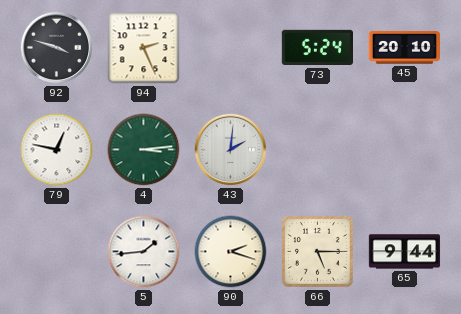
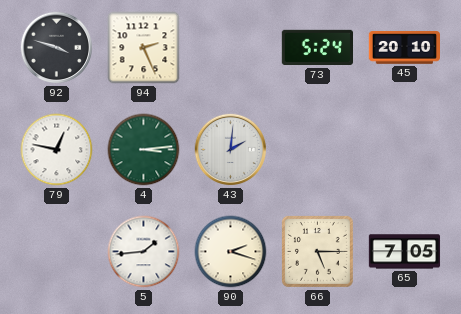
65: 9:44 -> 7:05
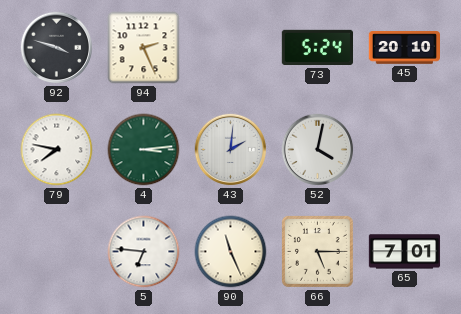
79: 12:47 -> 7:47
52: none -> 4:02
5: 1:44 -> 6:46
90: 2:18 -> 11:26
65: 7:05 -> 7:01
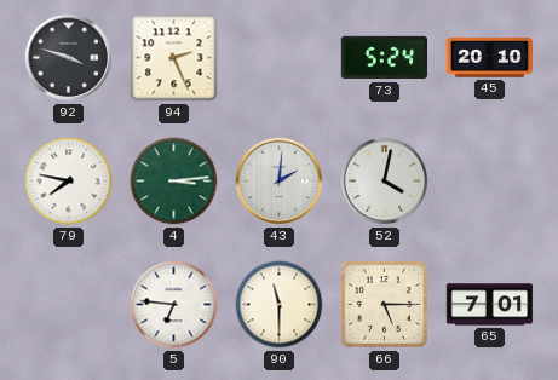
90: 11:26 -> 11:30
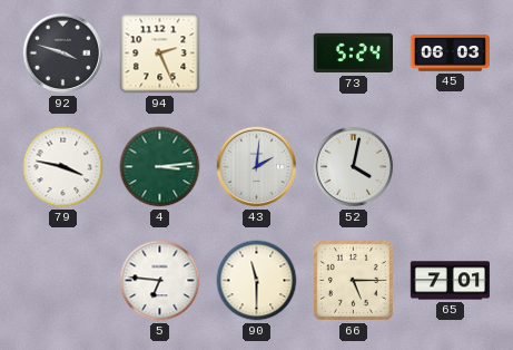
45: 20:10 -> 06:03
79: 7:47 -> 3:47
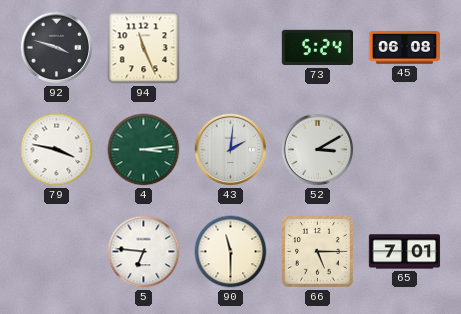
94: 2:26 -> 11:26
45: 06:03 -> 06:08
52: 4:02 -> 3:10
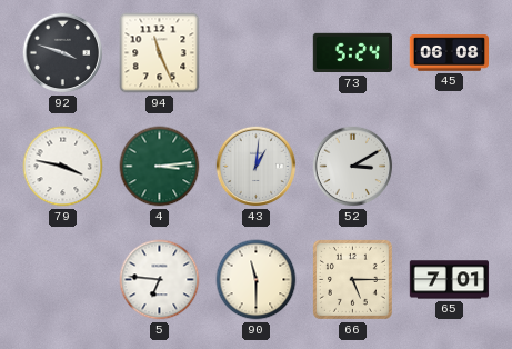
43: 2:01 -> 1:01
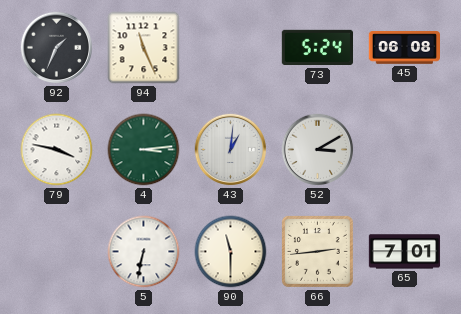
92: 3:48 -> 1:34
5: 6:46 -> 6:32
66: 5:15 -> 2:44
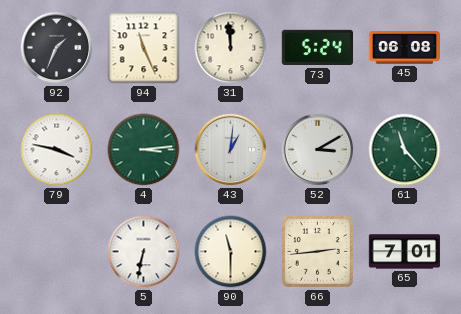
31: none -> 11:59
61: none -> 11:23
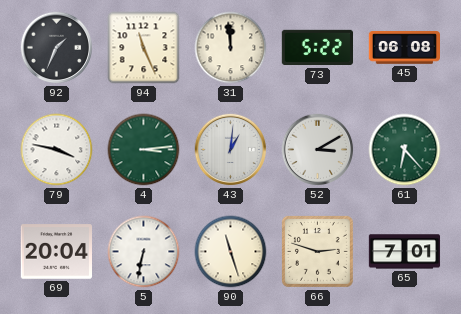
73: 5:24 -> 5:22
61: 11:23 -> 6:23
69: none -> 20:04
90: 11:30 -> 11:27
66: 2:44 -> 2:48
